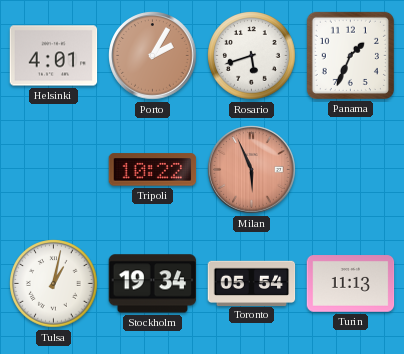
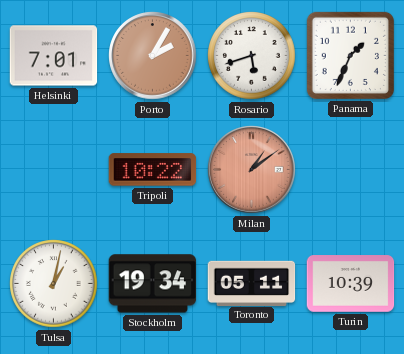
Helsinki: 4:01 -> 7:01
Milan: 5:56 -> 1:09
Toronto: 05:54 -> 05:11
Turin: 11:13 -> 10:39
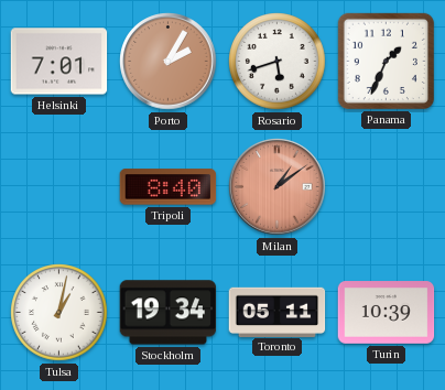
Tripoli: 10:22 -> 8:40
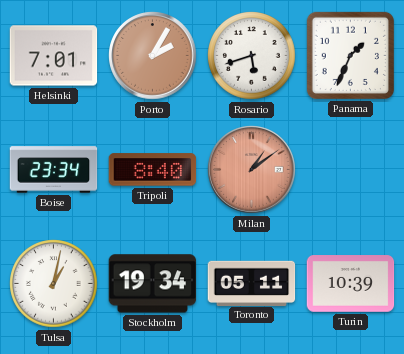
Boise: none -> 23:34
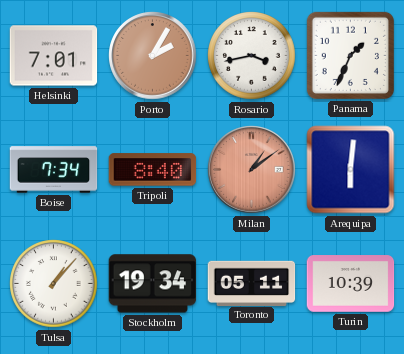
Rosario: 5:42 -> 3:43
Boise: 23:34 -> 7:34
Arequipa: none -> 6:01
Tulsa: 1:02 -> 1:07
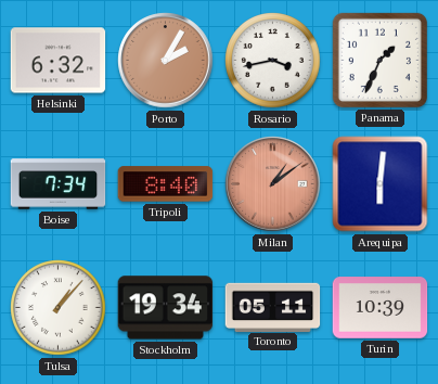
Helsinki: 7:01 -> 6:32
